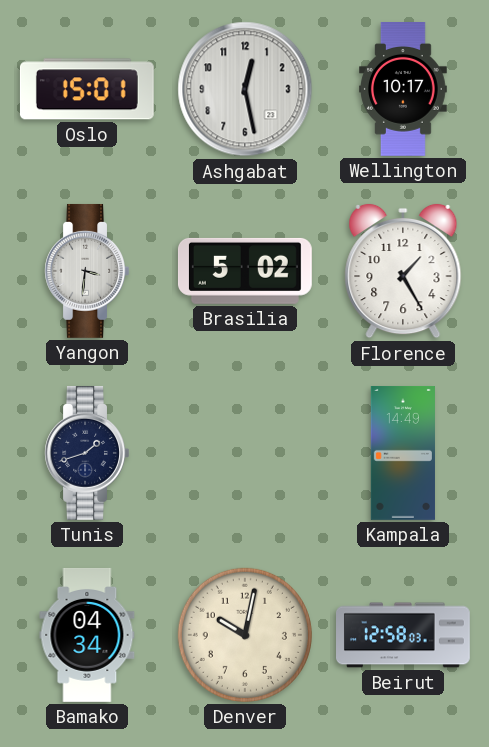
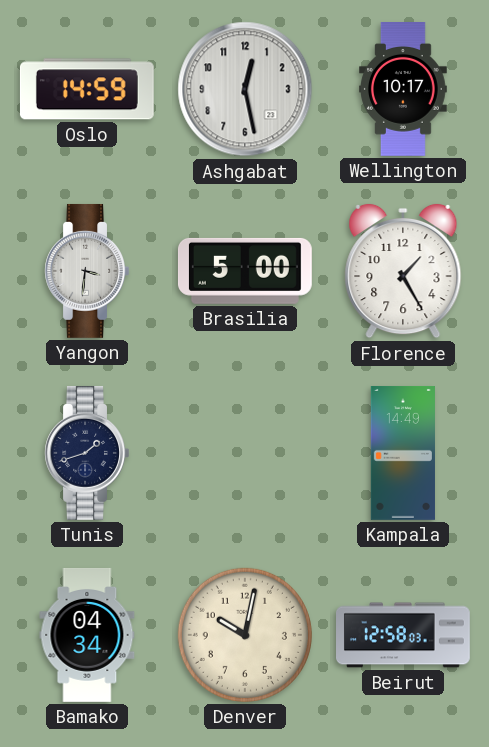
Oslo: 15:01 -> 14:59
Brasilia: 5:02 -> 5:00
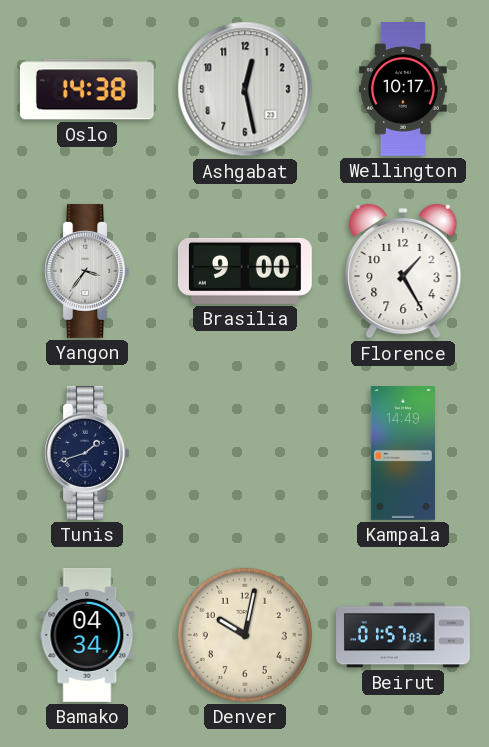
Oslo: 14:59 -> 14:38
Yangon: 3:31 -> 3:36
Brasilia: 5:00 -> 9:00
Beirut: 12:58 -> 01:57
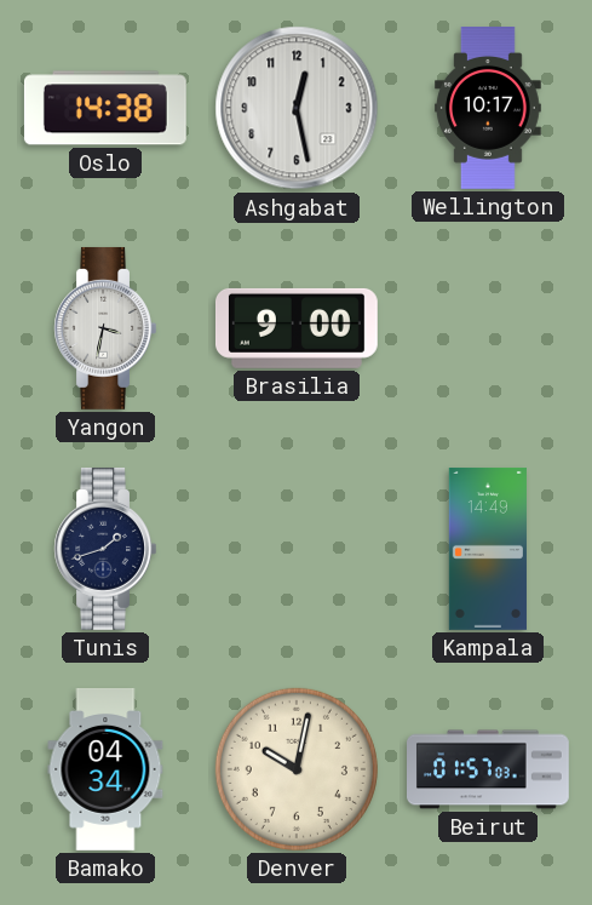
Yangon: 3:36 -> 3:32
Florence: 1:25 -> none
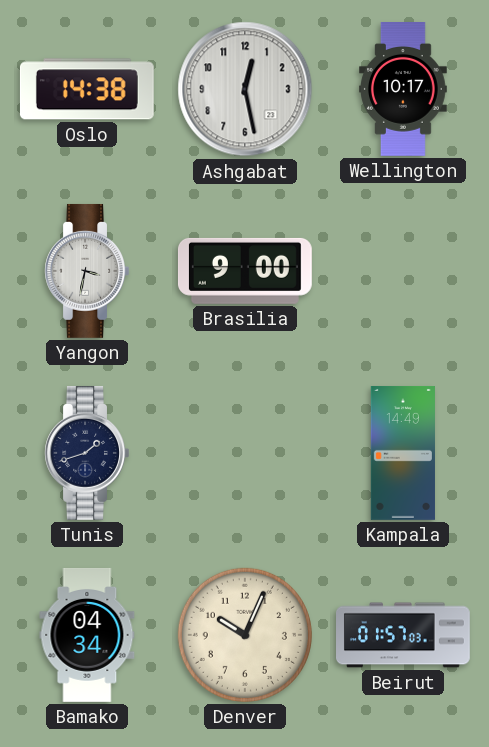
Denver: 10:02 -> 10:04
